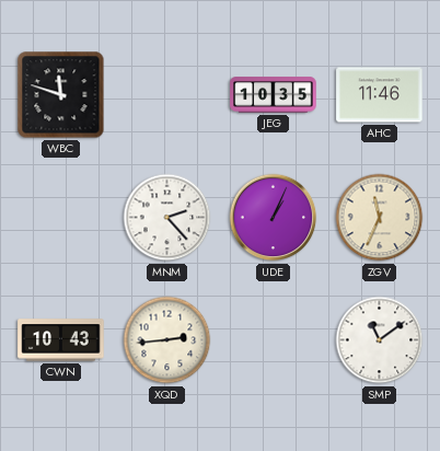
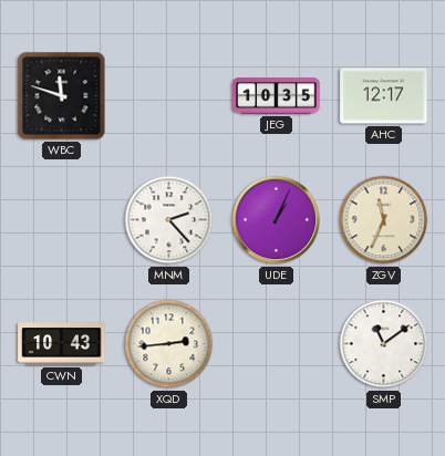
AHC: 11:46 -> 12:17
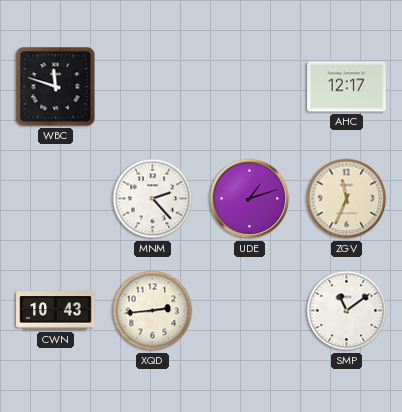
JEG: 10:35 -> none
UDE: 1:04 -> 1:12
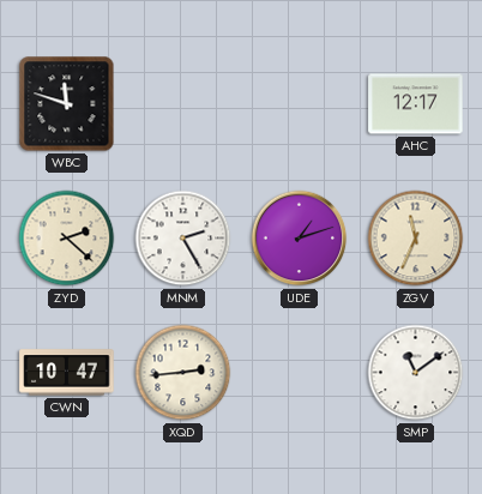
ZYD: none -> 2:22
MNM: 2:23 -> 2:25
CWN: 10:43 -> 10:47
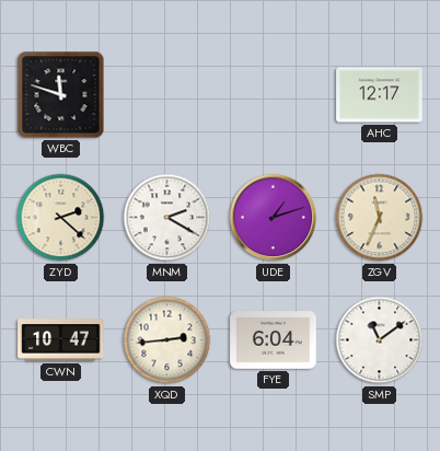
MNM: 2:25 -> 2:20
FYE: none -> 6:04
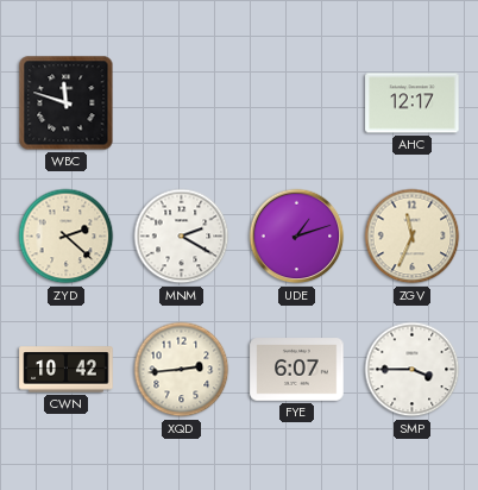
CWN: 10:47 -> 10:42
FYE: 6:04 -> 6:07
SMP: 11:09 -> 3:45
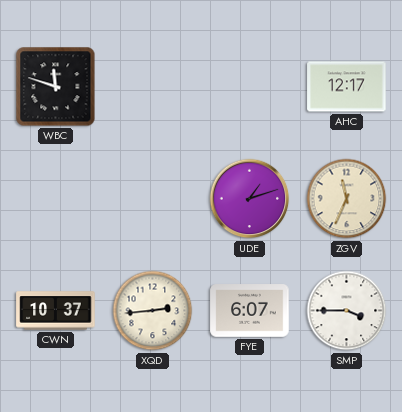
ZYD: 2:22 -> none
MNM: 2:20 -> none
CWN: 10:42 -> 10:37
